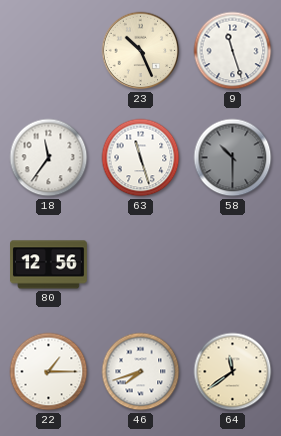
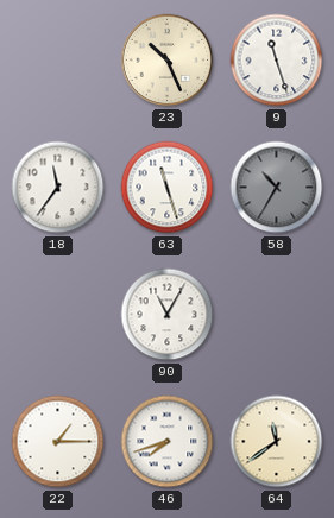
58: 10:30 -> 10:35
80: 12:56 -> none
90: none -> 11:05
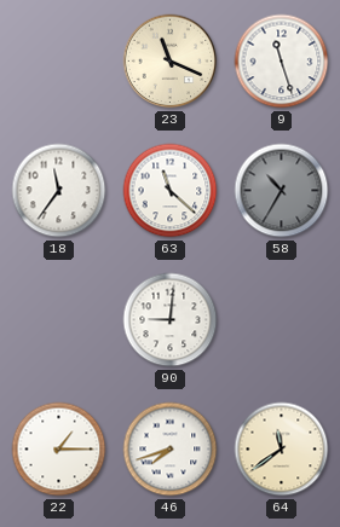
23: 10:26 -> 11:19
63: 11:27 -> 11:22
90: 11:05 -> 9:01
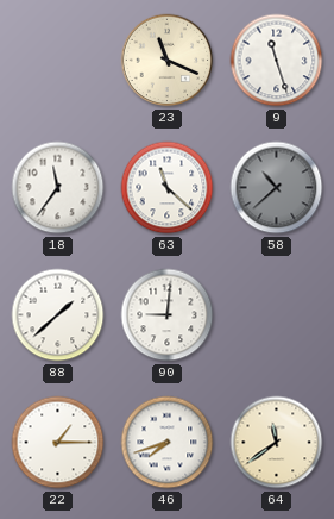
58: 10:35 -> 10:38
88: none -> 1:38
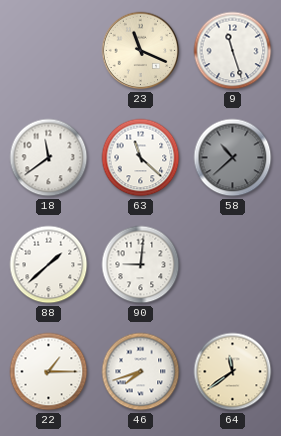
18: 11:36 -> 11:39
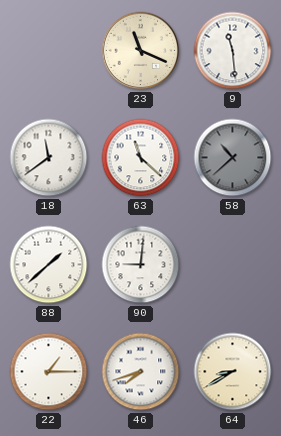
9: 11:27 -> 11:29
64: 11:39 -> 8:40
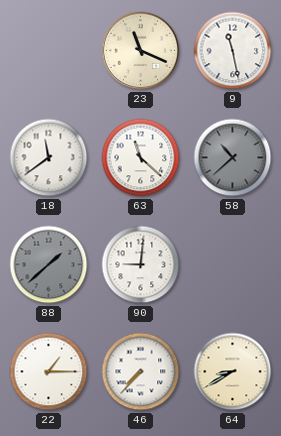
9: 11:29 -> 11:28
88 dial: white -> grey
46: 7:42 -> 7:37
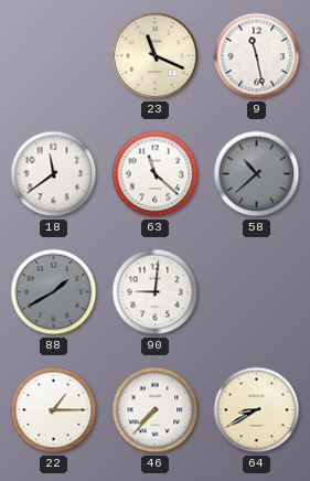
88: 1:38 -> 1:40
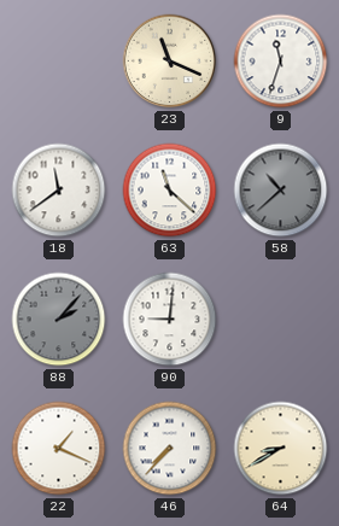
9: 11:28 -> 11:33
88: 1:40 -> 2:07
22: 1:15 -> 1:19
